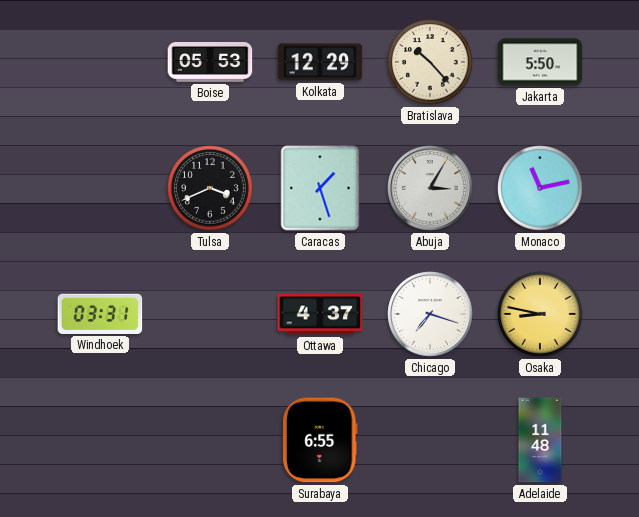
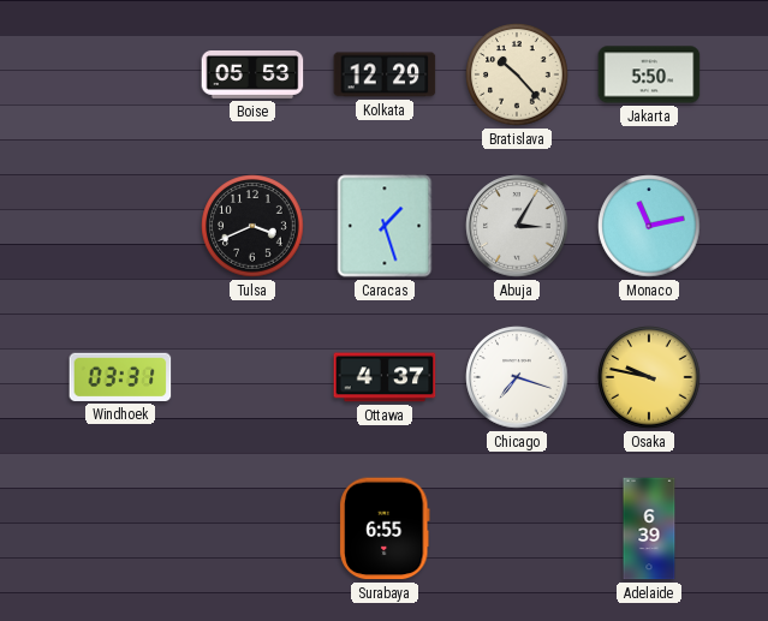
Osaka: 8:47 -> 9:47
Adelaide: 11:48 -> 6:39
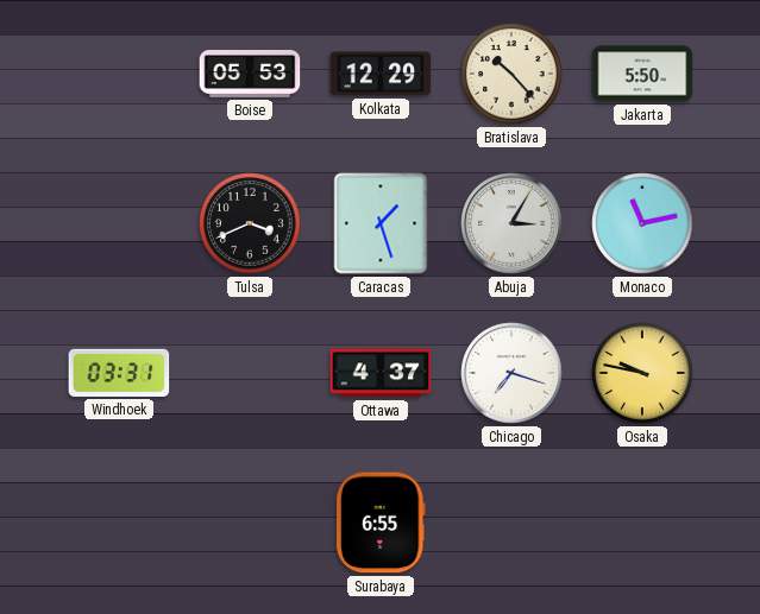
Adelaide: 6:39 -> none
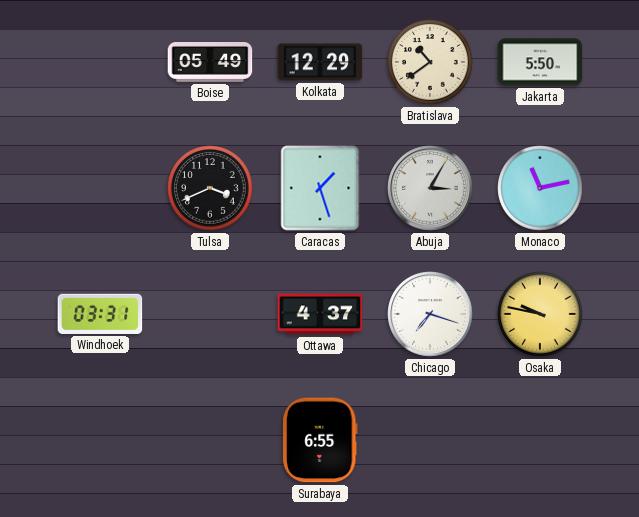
Boise: 05:53 -> 05:49
Bratislava: 10:23 -> 10:39
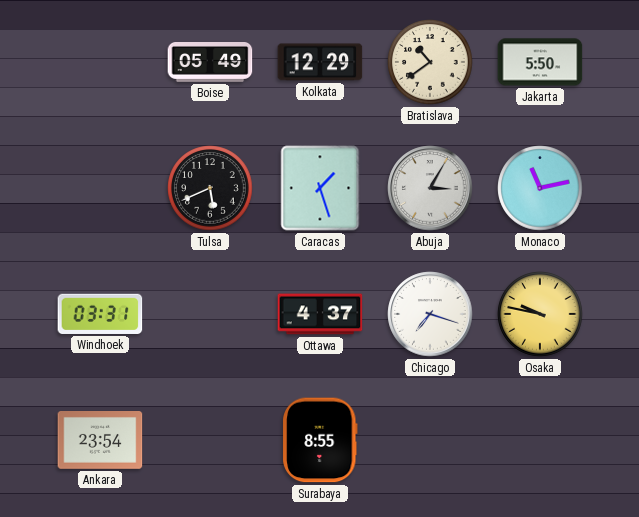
Tulsa: 3:41 -> 5:41
Ankara: none -> 23:54
Surabaya: 6:55 -> 8:55
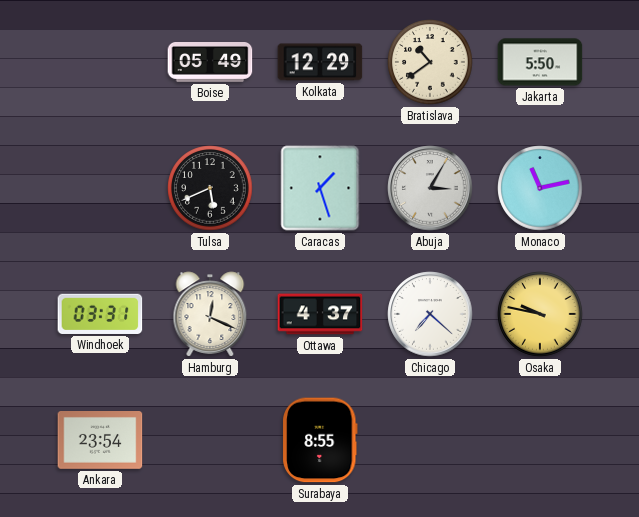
Hamburg: none -> 12:19
Chicago: 7:18 -> 7:22
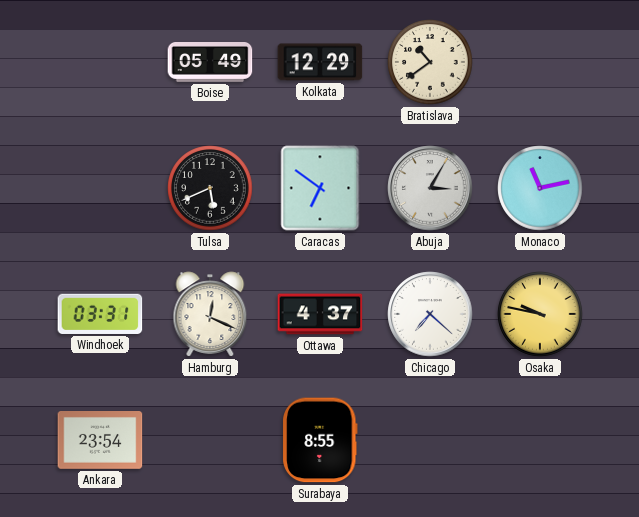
Jakarta: 5:50 -> none
Caracas: 1:27 -> 6:51
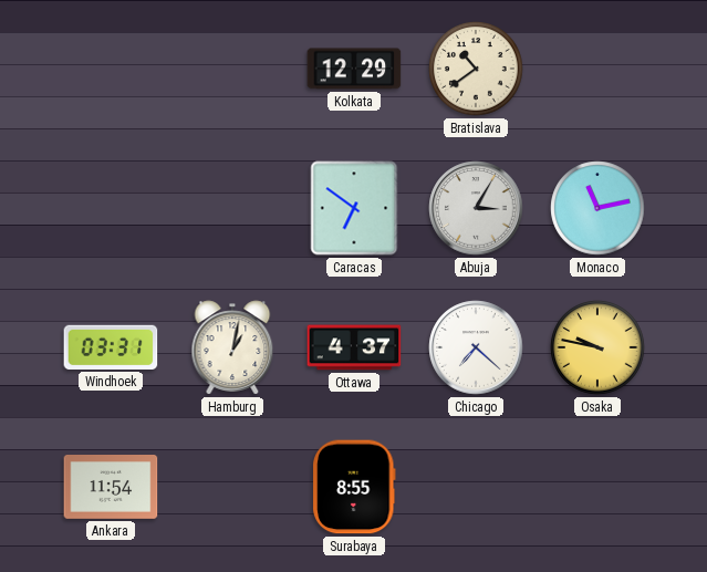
Boise: 05:49 -> none
Tulsa: 5:41 -> none
Hamburg: 12:19 -> 1:02
Ankara: 23:54 -> 11:54
